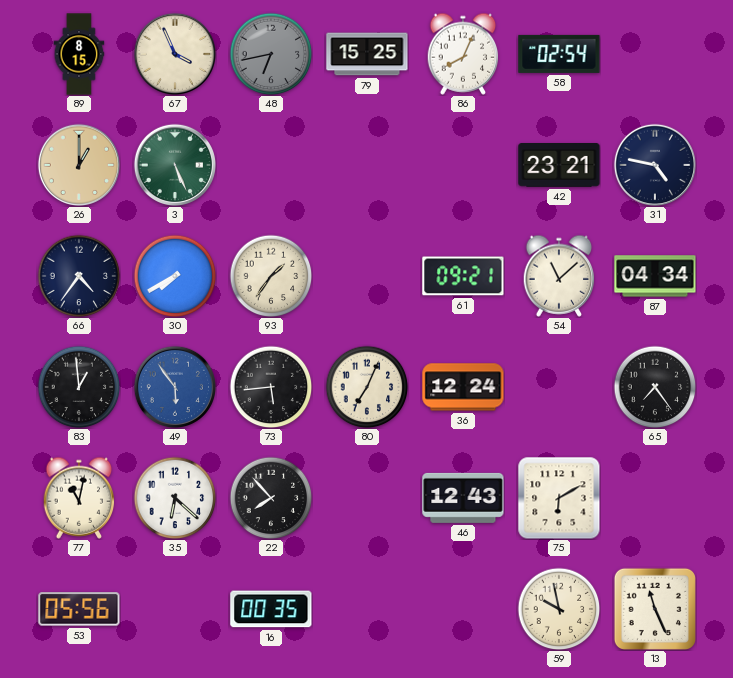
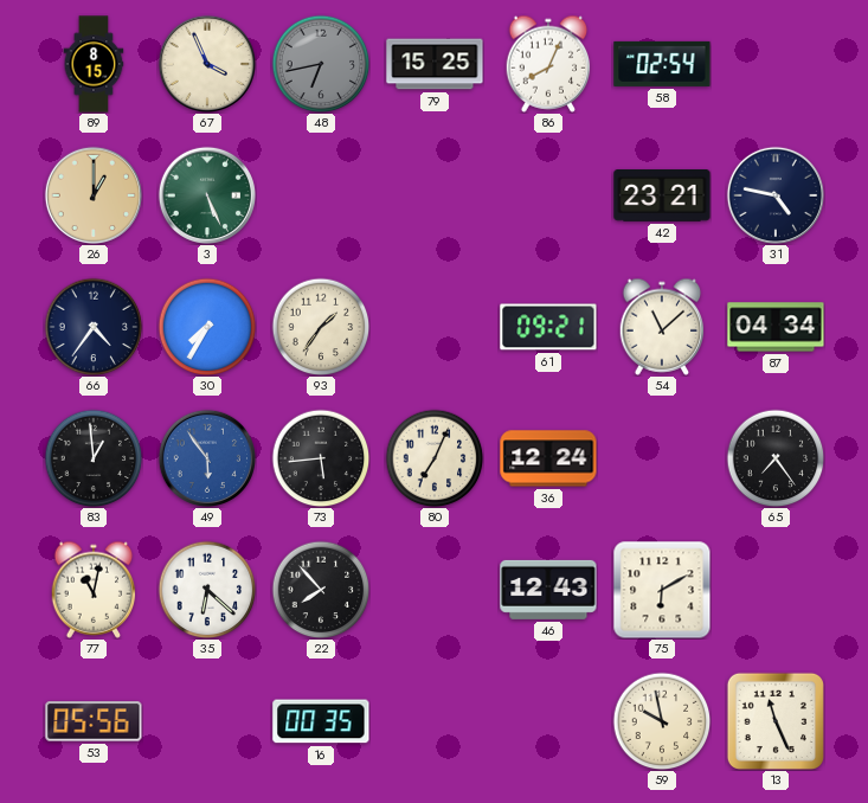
30: 7:40 -> 7:35
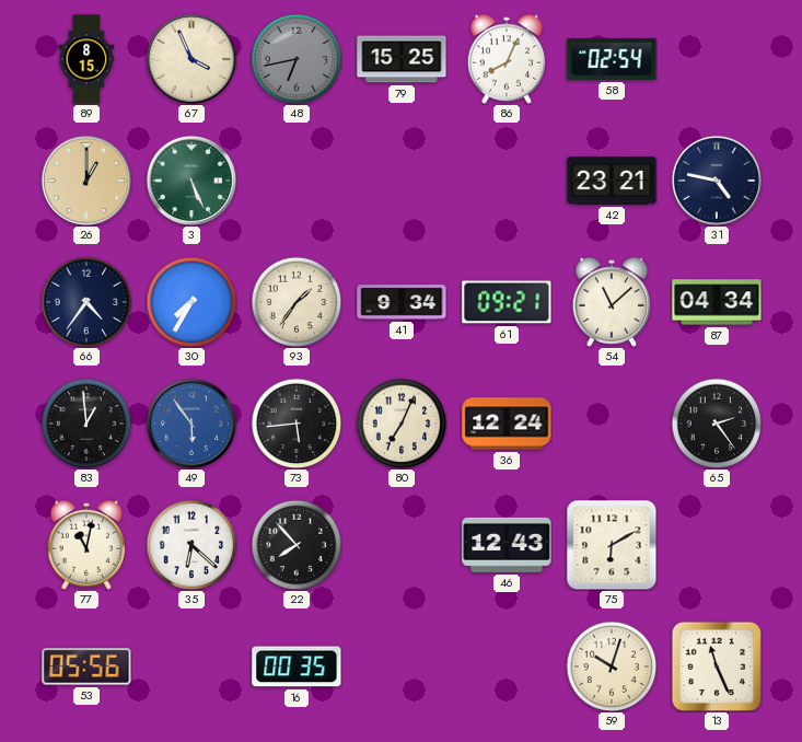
41: none -> 9:34
65: 7:24 -> 2:24
59: 9:58 -> 10:03
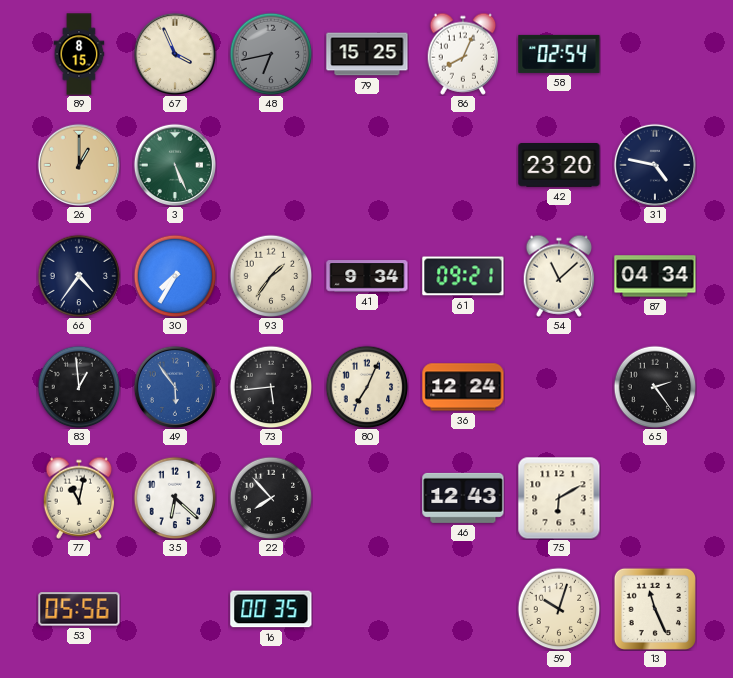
42: 23:21 -> 23:20
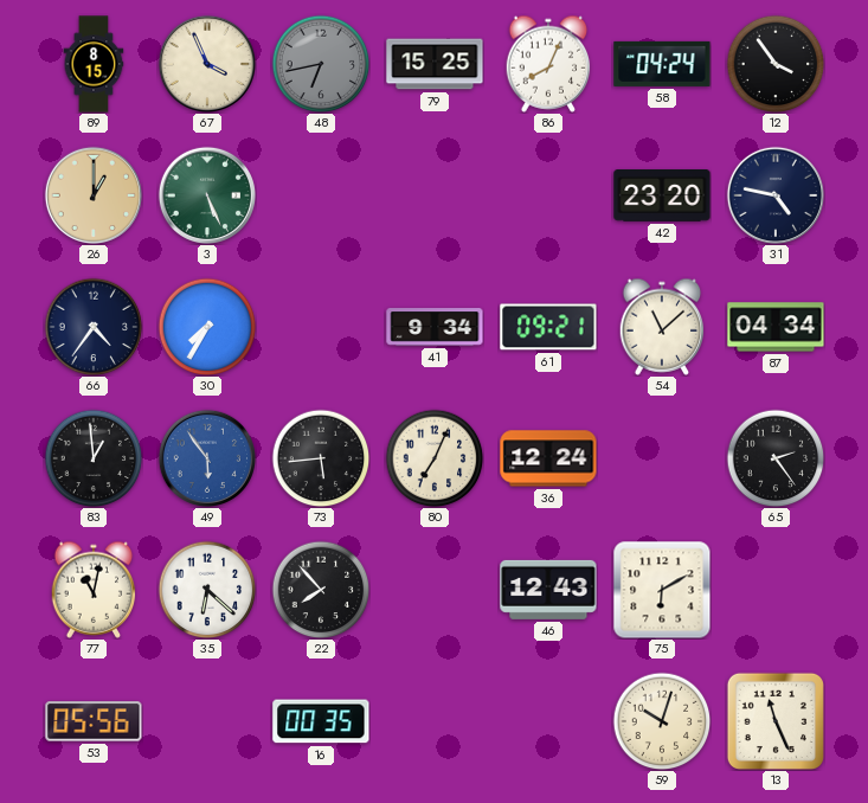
58: 02:54 -> 04:24
12: none -> 3:54
93: 1:36 -> none
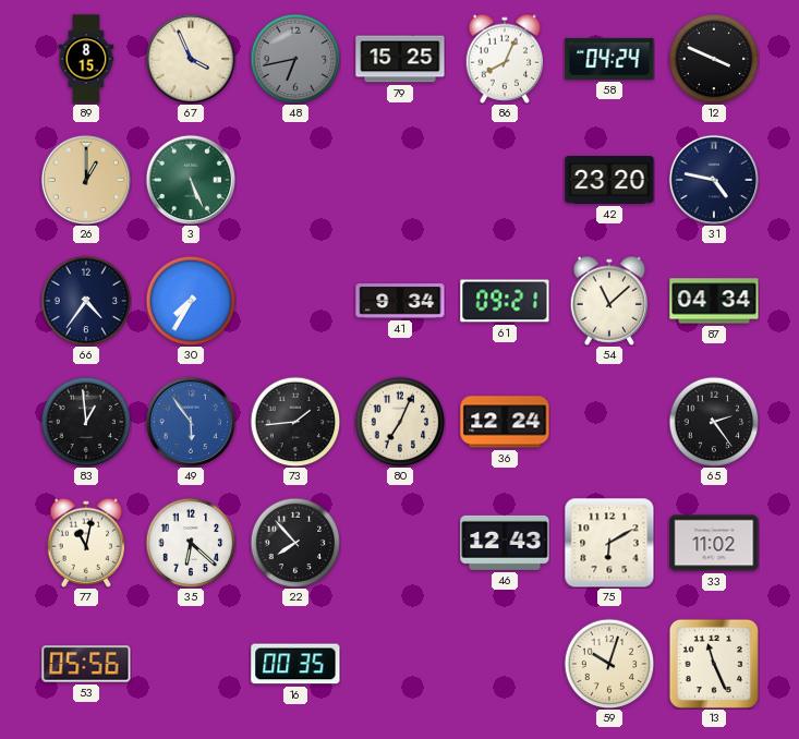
12: 3:54 -> 3:49
73: 5:44 -> 1:44
33: none -> 11:02
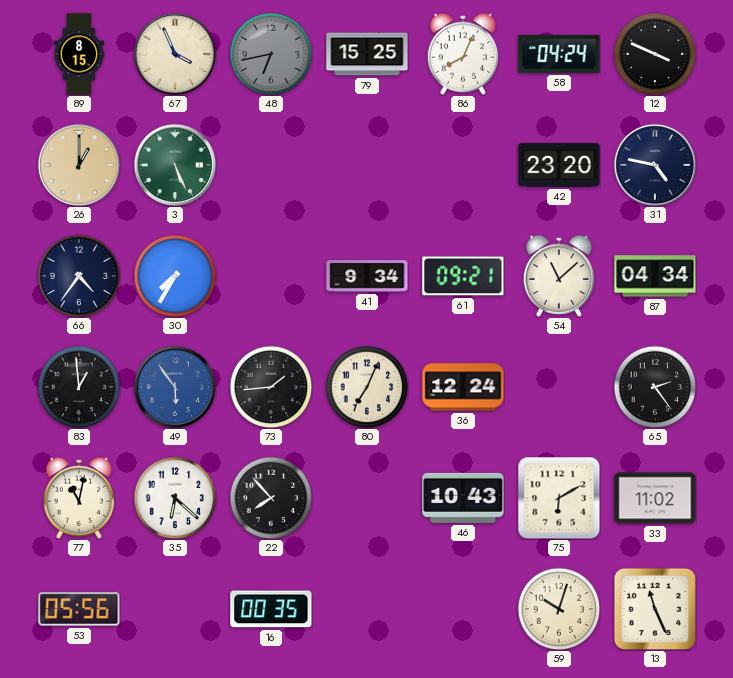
46: 12:43 -> 10:43
